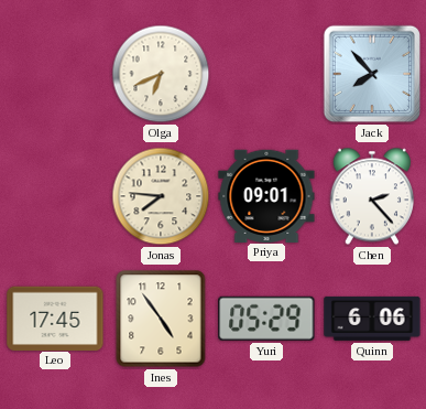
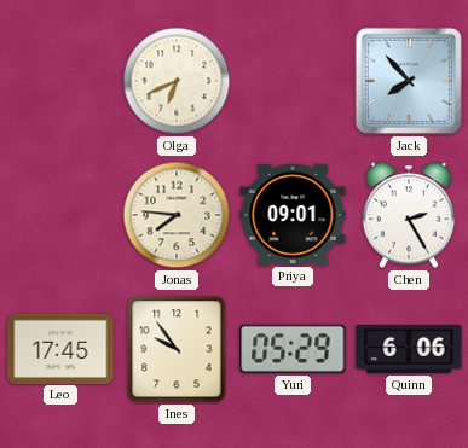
Chen: 2:23 -> 2:25
Ines: 4:54 -> 9:54
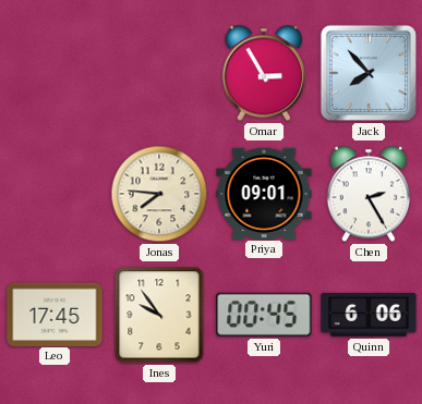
Olga: 6:41 -> none
Omar: none -> 2:55
Yuri: 05:29 -> 00:45
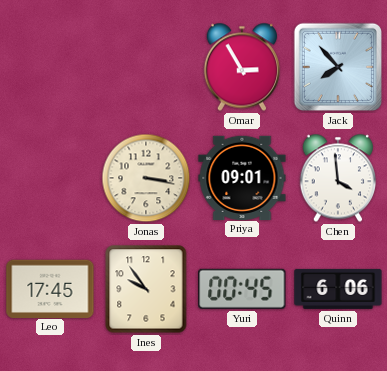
Jonas: 7:46 -> 3:17
Chen: 2:25 -> 3:59
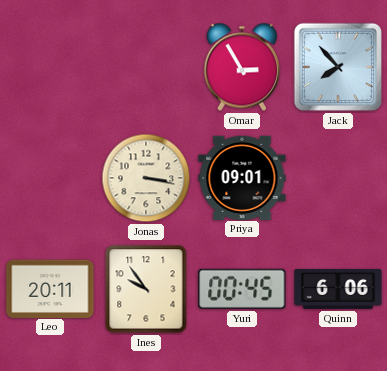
Chen: 3:59 -> none
Leo: 17:45 -> 20:11
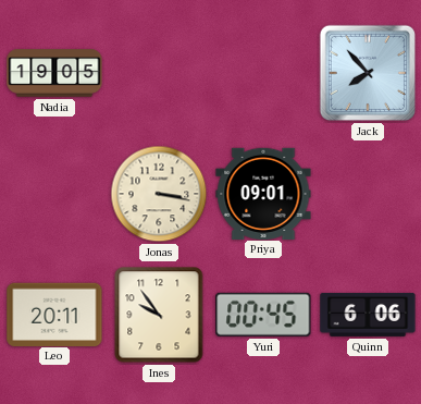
Nadia: none -> 19:05
Omar: 2:55 -> none
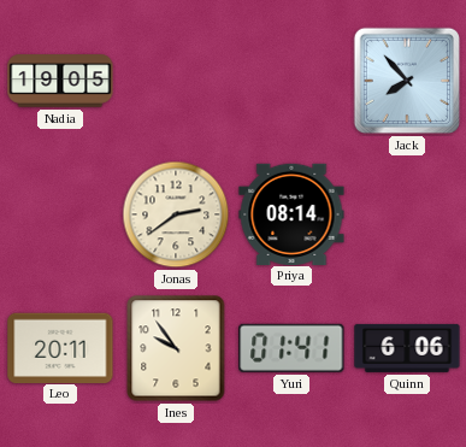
Jonas: 3:17 -> 2:39
Priya: 09:01 -> 08:14
Yuri: 00:45 -> 01:41
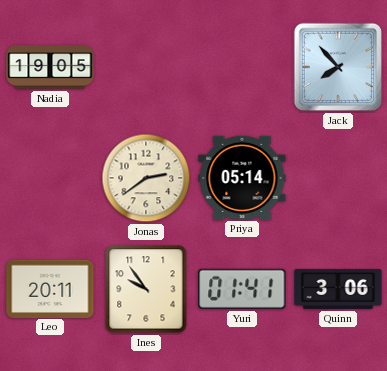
Priya: 08:14 -> 05:14
Quinn: 6:06 -> 3:06
